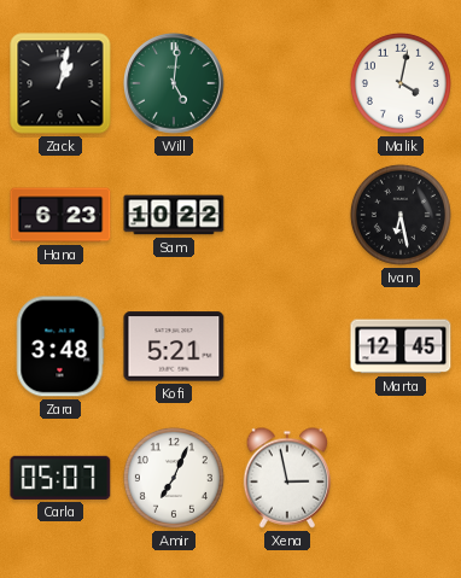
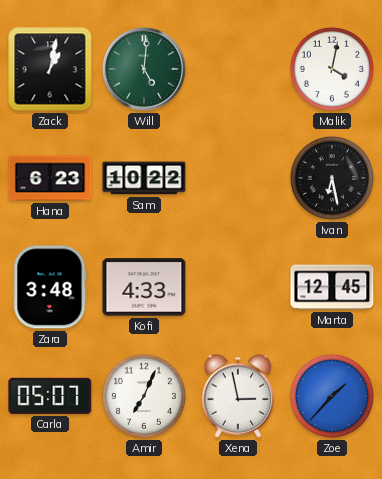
Kofi: 5:21 -> 4:33
Zoe: none -> 1:37
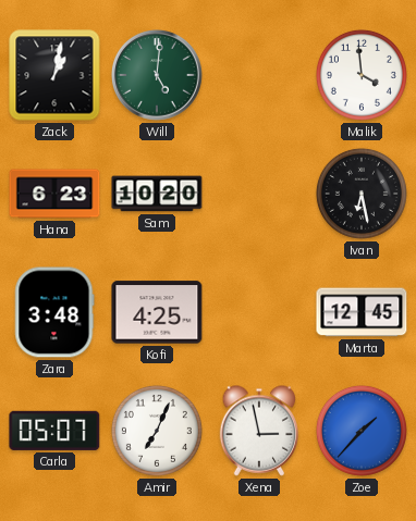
Malik: 4:02 -> 3:59
Sam: 10:22 -> 10:20
Kofi: 4:33 -> 4:25
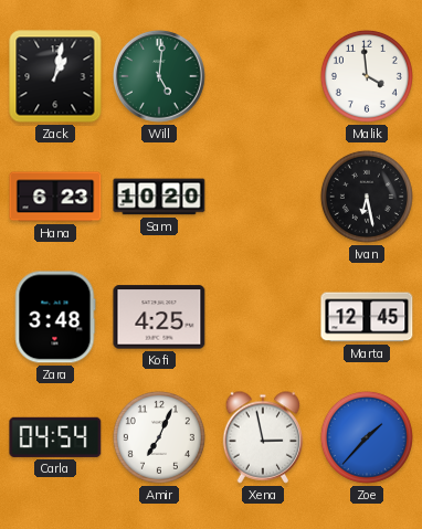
Carla: 05:07 -> 04:54
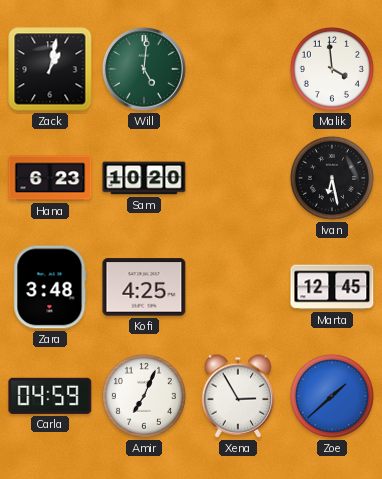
Carla: 04:54 -> 04:59
Xena: 2:58 -> 2:55
Zoe: 1:37 -> 1:38
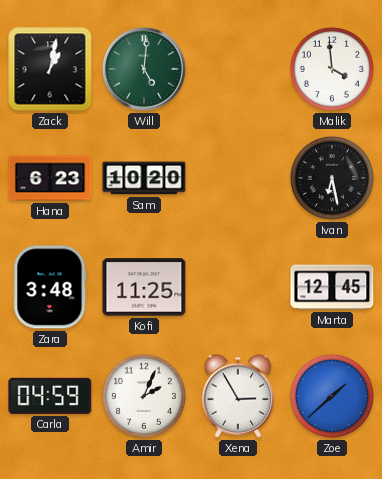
Kofi: 4:25 -> 11:25
Amir: 7:04 -> 2:04
